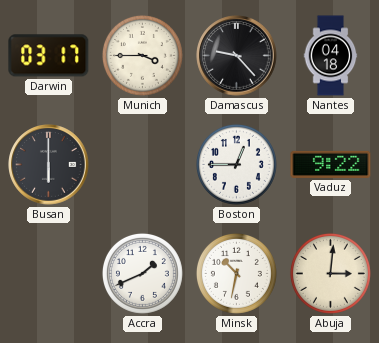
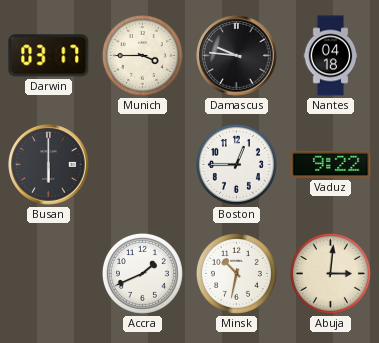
Damascus: 9:23 -> 9:46
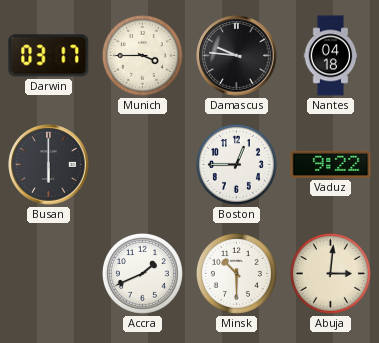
Minsk: 10:32 -> 10:30
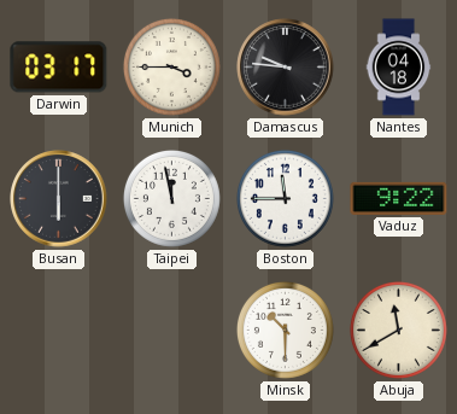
Taipei: none -> 11:58
Boston: 12:45 -> 11:45
Accra: 1:41 -> none
Abuja: 3:01 -> 11:40
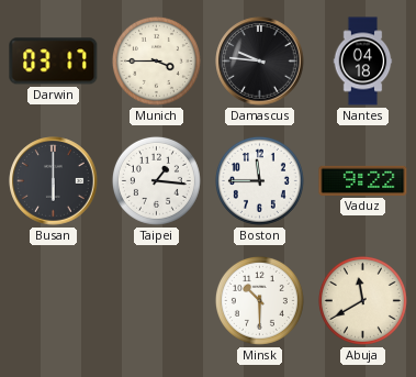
Taipei: 11:58 -> 1:16
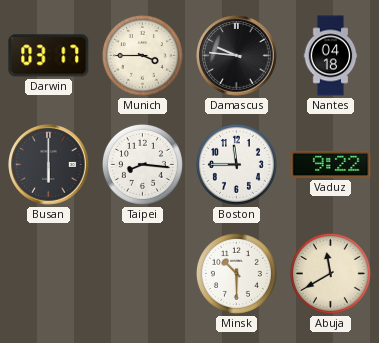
Taipei: 1:16 -> 8:16
